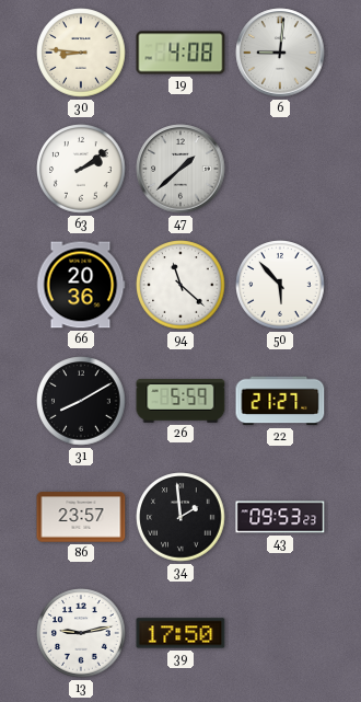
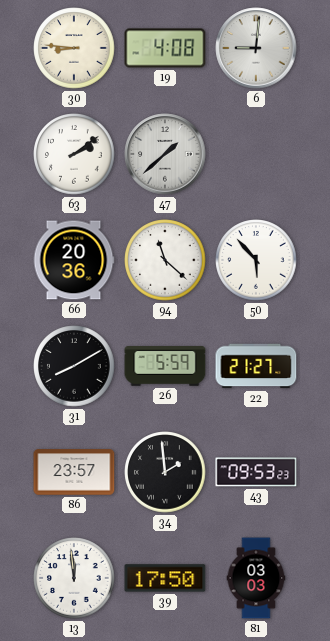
13: 9:13 -> 11:59
81: none -> 03:03
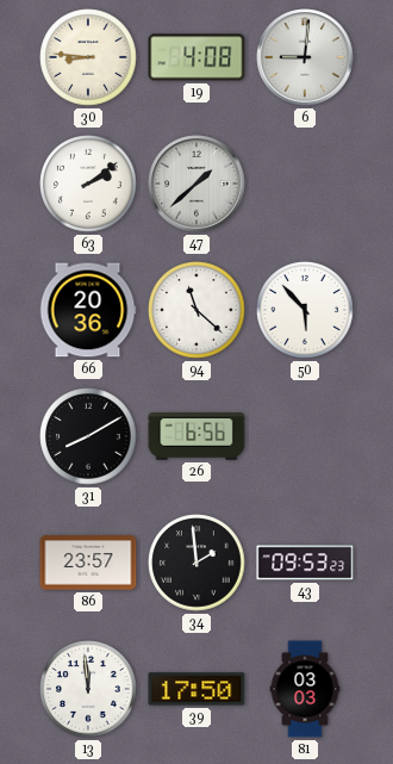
26: 5:59 -> 6:56
22: 21:27 -> none
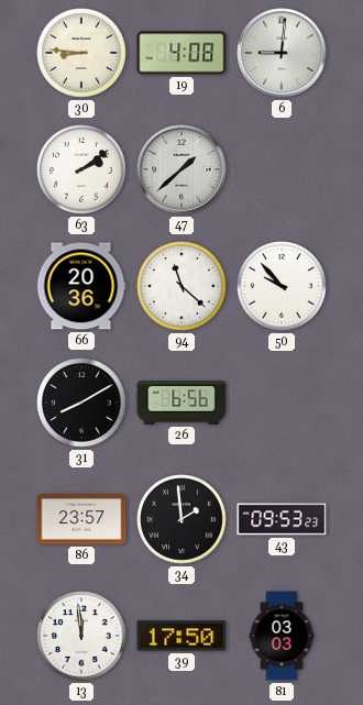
50: 5:53 -> 9:53
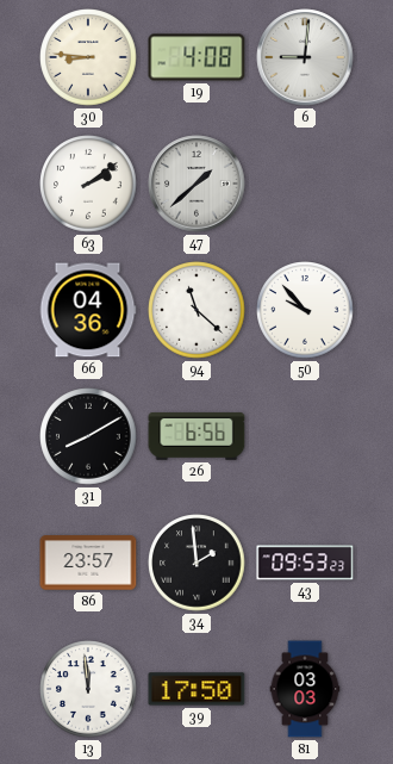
66: 20:36 -> 04:36
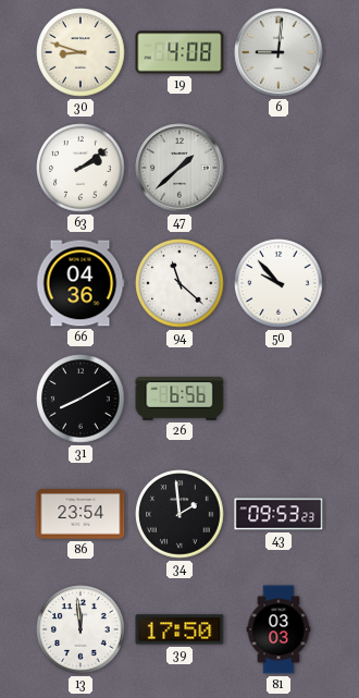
30: 8:46 -> 8:48
86: 23:57 -> 23:54
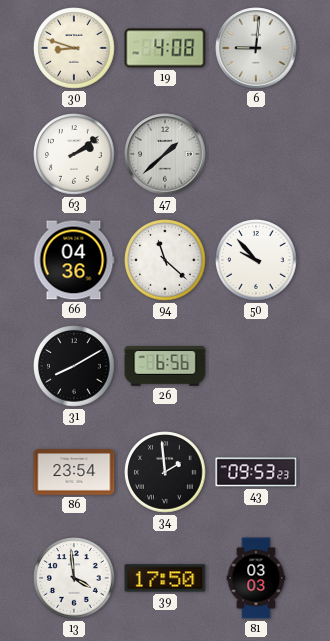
13: 11:59 -> 3:59
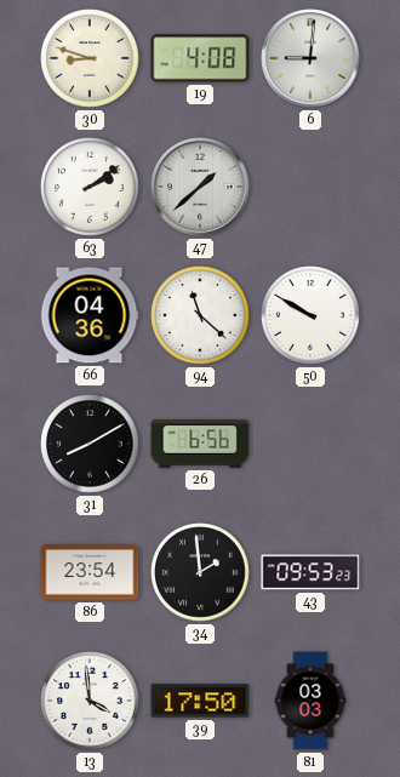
50: 9:53 -> 9:50
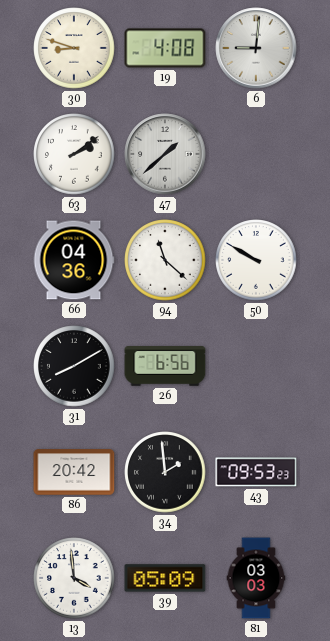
86: 23:54 -> 20:42
39: 17:50 -> 05:09
